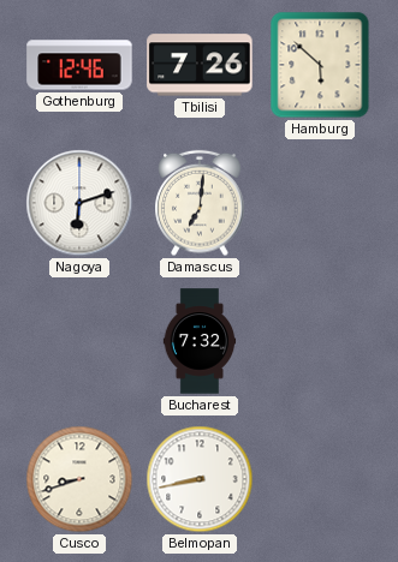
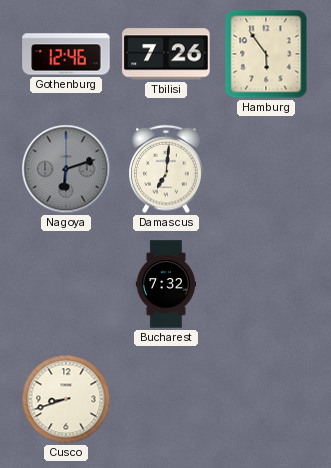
Hamburg: 5:52 -> 5:54
Nagoya dial: white -> grey
Belmopan: 8:43 -> none
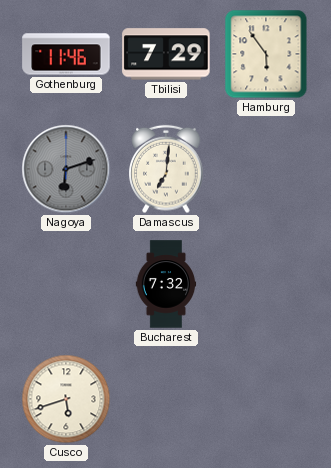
Gothenburg: 12:46 -> 11:46
Tbilisi: 7:26 -> 7:29
Cusco: 8:42 -> 5:42
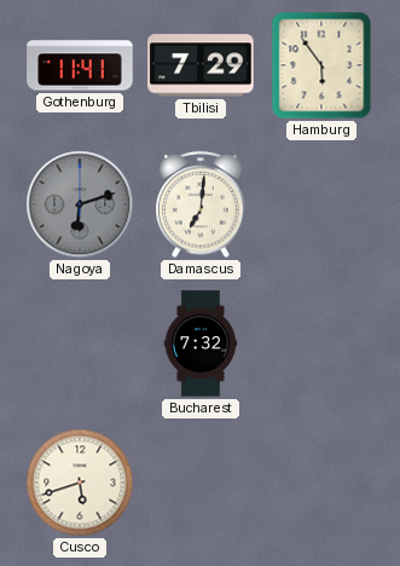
Gothenburg: 11:46 -> 11:41
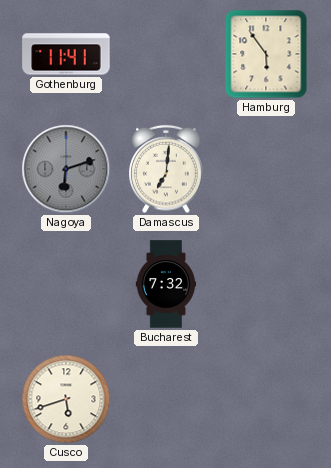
Tbilisi: 7:29 -> none
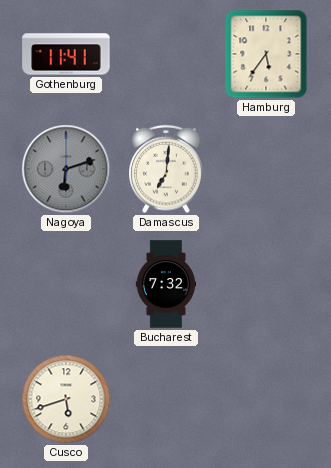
Hamburg: 5:54 -> 5:36
